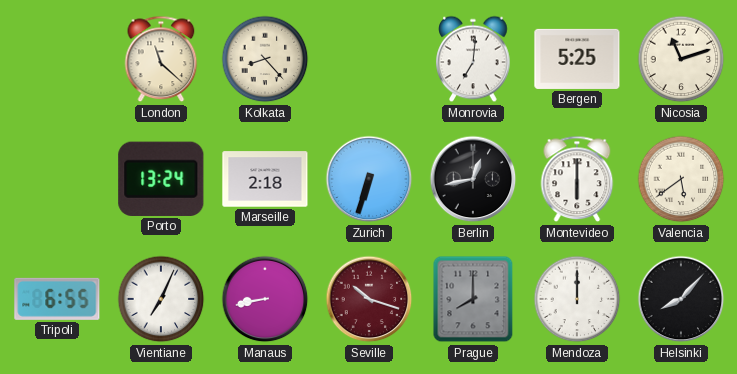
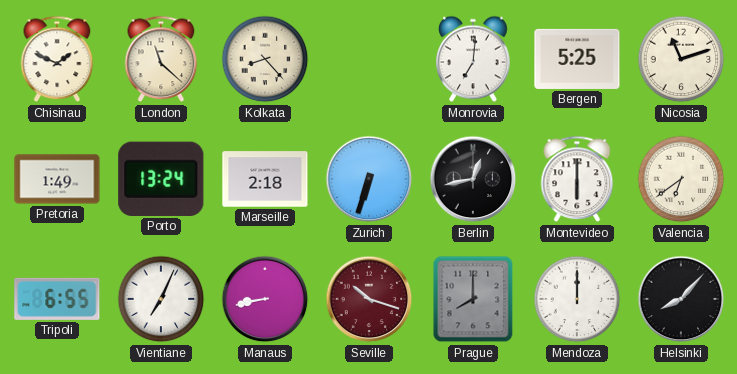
Chisinau: none -> 1:49
Pretoria: none -> 1:49
Valencia: 5:39 -> 6:39
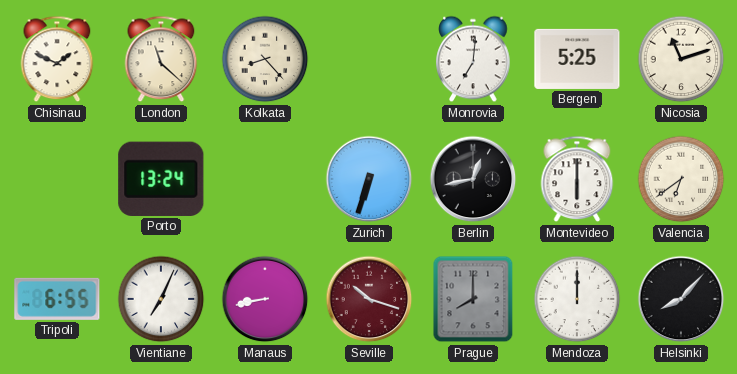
Pretoria: 1:49 -> none
Marseille: 2:18 -> none
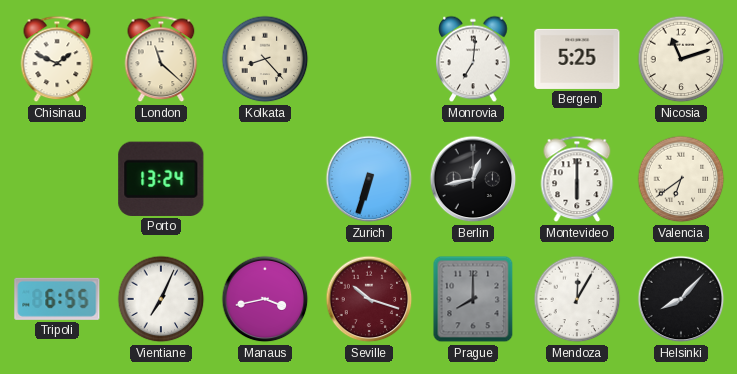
Manaus: 8:43 -> 3:43
Mendoza: 12:00 -> 12:05
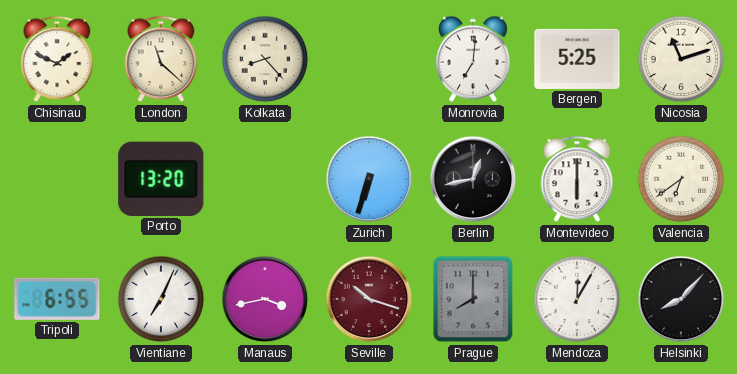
Porto: 13:24 -> 13:20
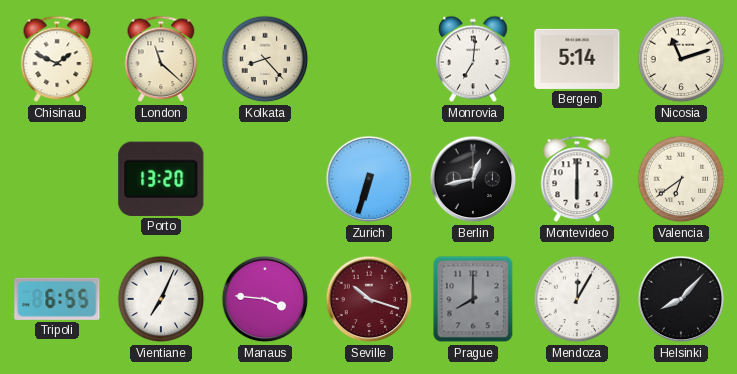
Bergen: 5:25 -> 5:14
Manaus: 3:43 -> 3:46
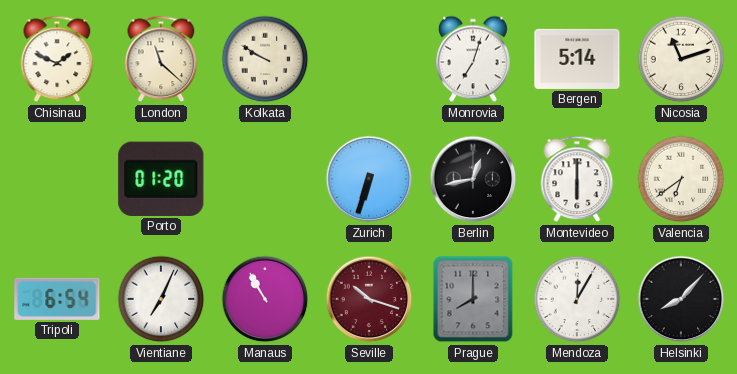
Kolkata: 8:23 -> 9:50
Monrovia: 7:01 -> 7:03
Porto: 13:20 -> 01:20
Tripoli: 6:55 -> 6:54
Manaus: 3:46 -> 10:55
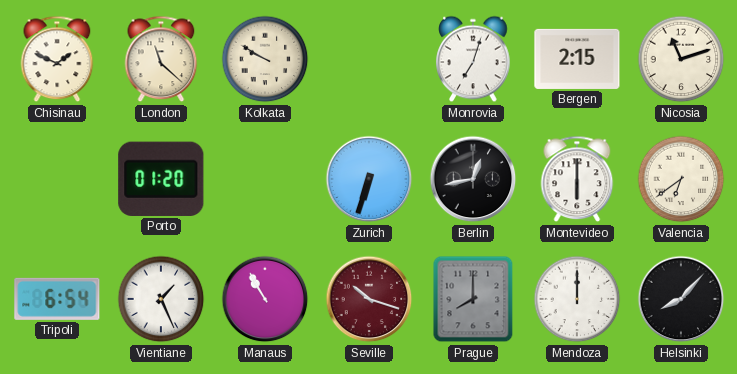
Bergen: 5:14 -> 2:15
Vientiane: 7:04 -> 1:26
Mendoza: 12:05 -> 12:00
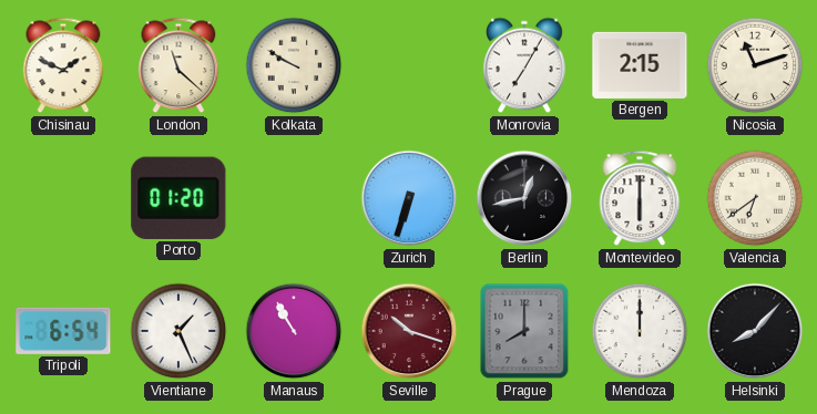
Monrovia: 7:03 -> 7:05
